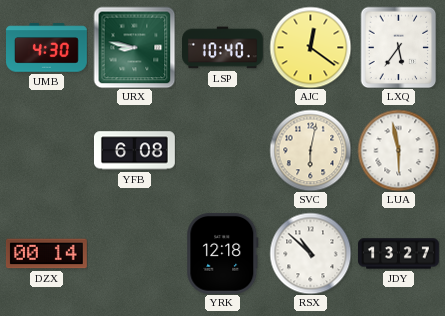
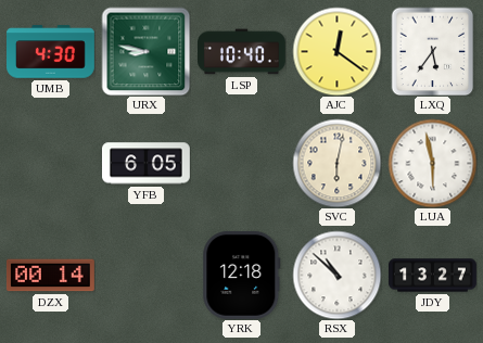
YFB: 6:08 -> 6:05
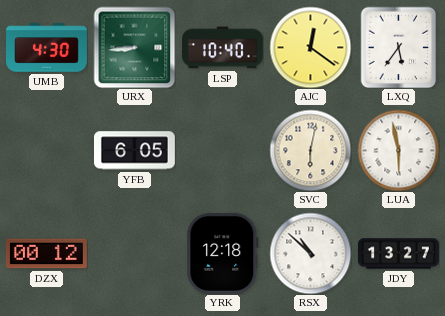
URX: 8:47 -> 8:44
DZX: 00:14 -> 00:12
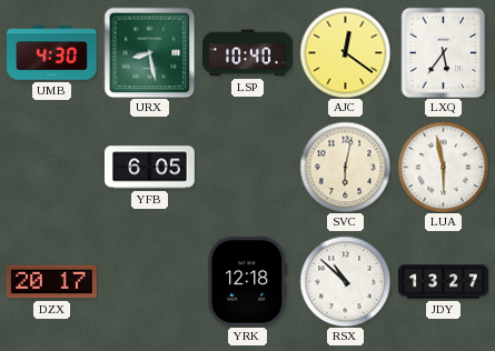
URX: 8:44 -> 8:28
DZX: 00:12 -> 20:17
